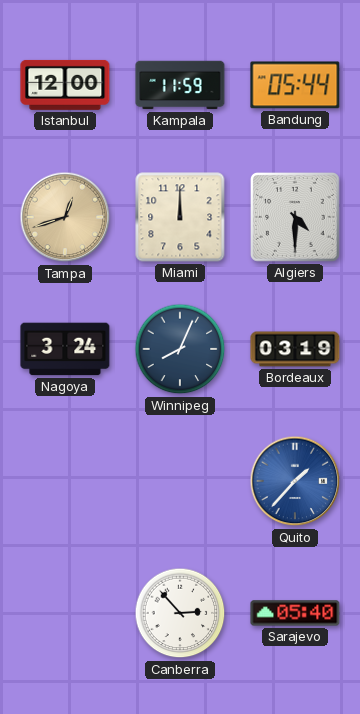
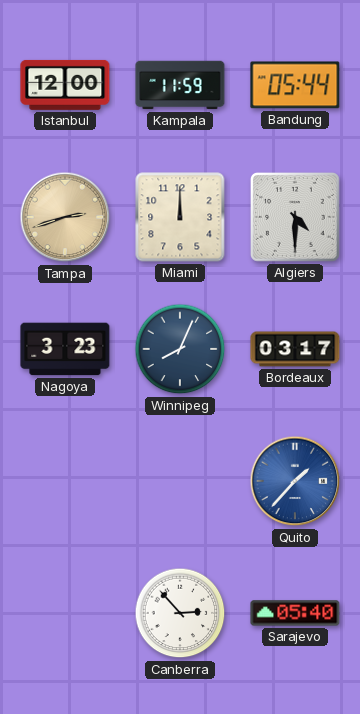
Tampa: 12:42 -> 2:42
Nagoya: 3:24 -> 3:23
Bordeaux: 03:19 -> 03:17
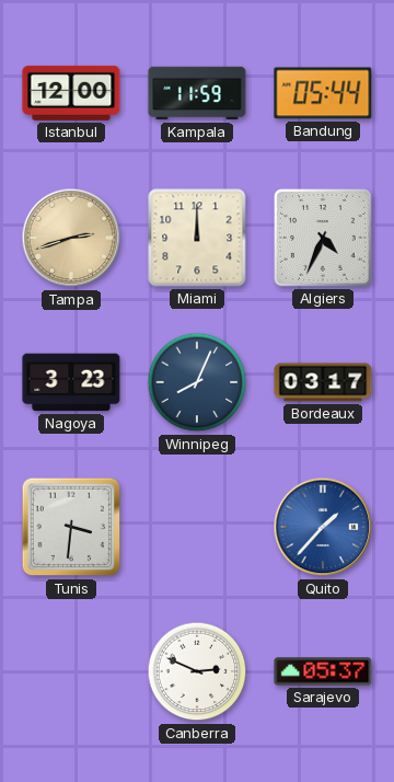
Algiers: 4:30 -> 4:34
Tunis: none -> 3:31
Canberra: 2:53 -> 2:49
Sarajevo: 05:40 -> 05:37
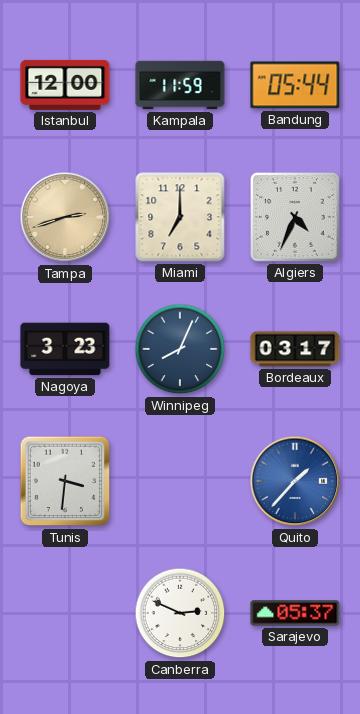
Miami: 12:00 -> 7:00
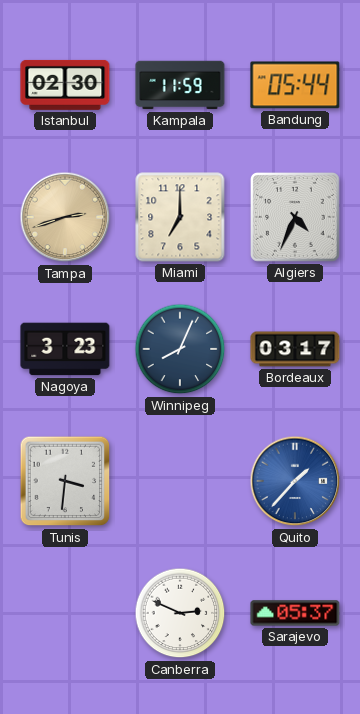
Istanbul: 12:00 -> 02:30
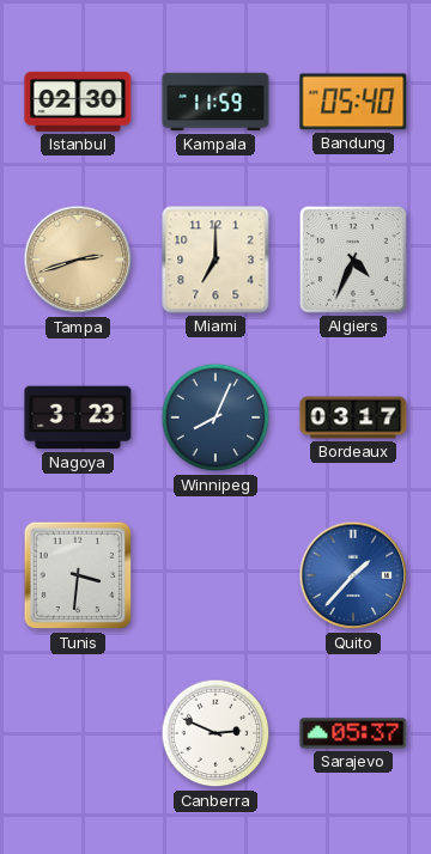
Bandung: 05:44 -> 05:40
